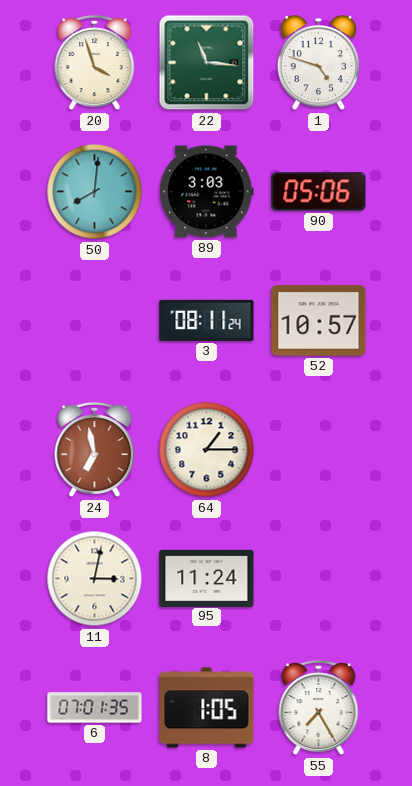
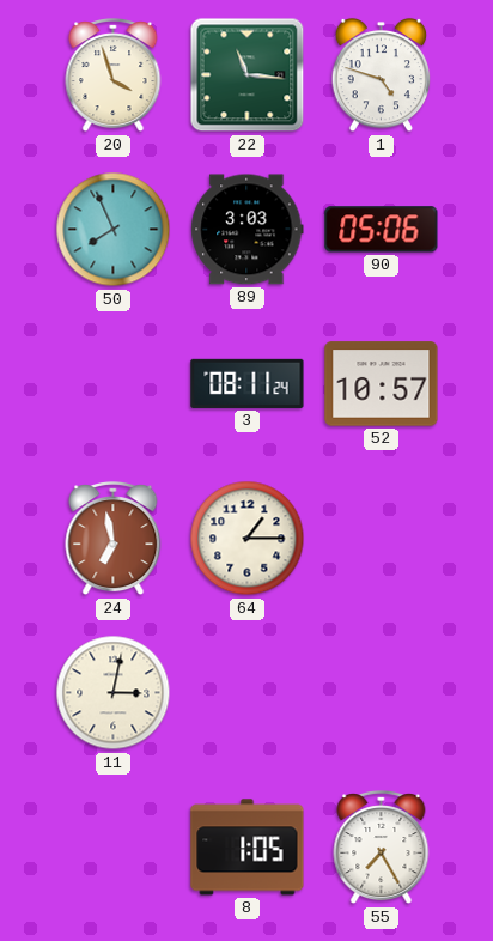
50: 8:01 -> 7:56
95: 11:24 -> none
6: 07:01 -> none
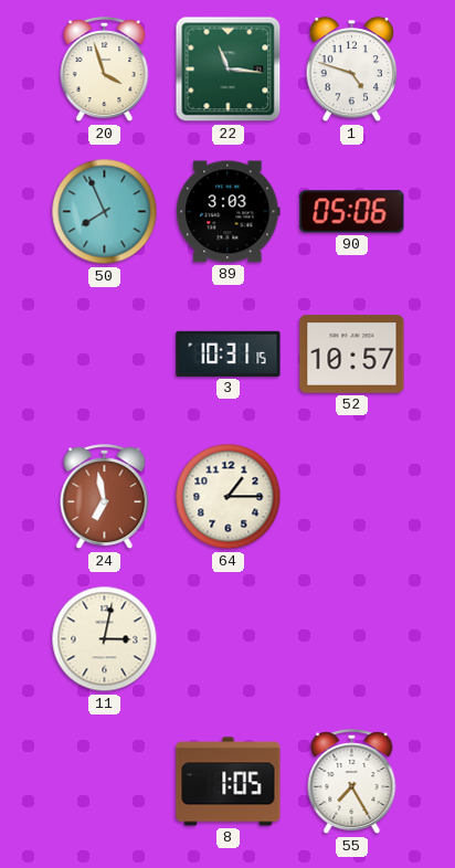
3: 08:11 -> 10:31
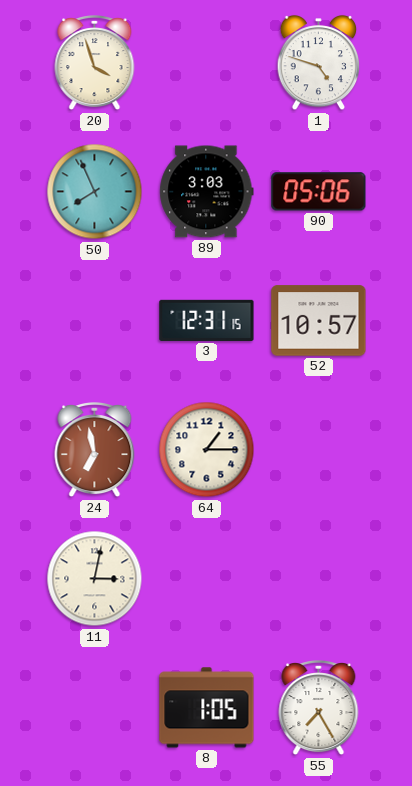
22: 11:16 -> none
3: 10:31 -> 12:31
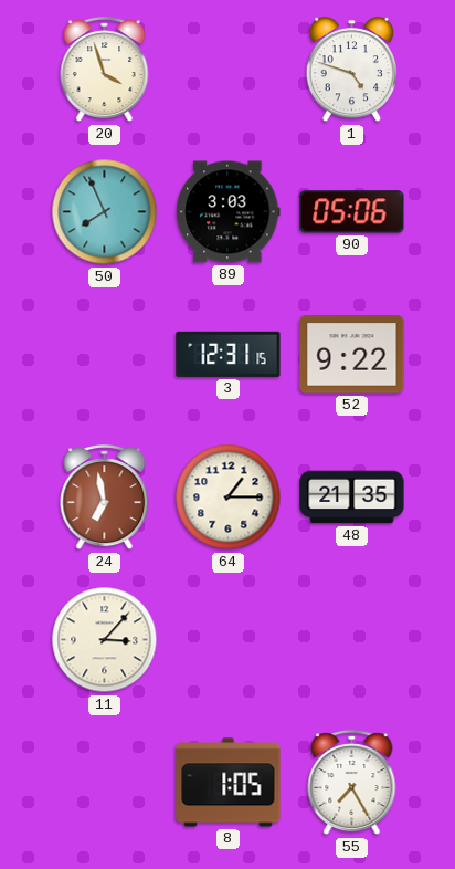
52: 10:57 -> 9:22
48: none -> 21:35
11: 3:02 -> 3:07
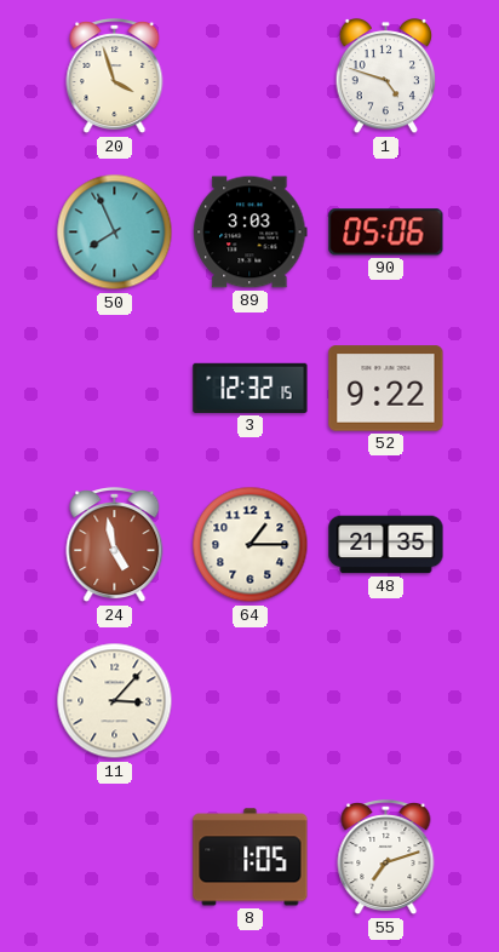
3: 12:31 -> 12:32
24: 6:58 -> 4:58
55: 7:25 -> 7:12
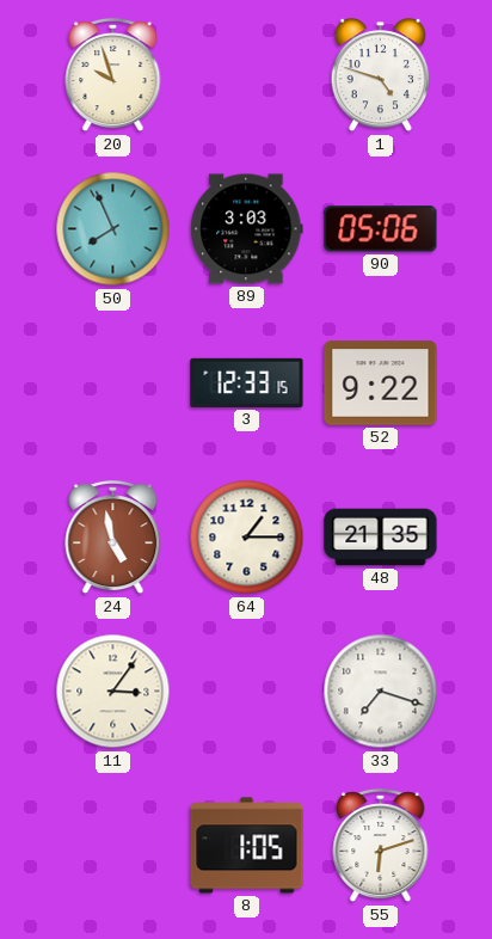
20: 3:57 -> 9:57
3: 12:32 -> 12:33
11: 3:07 -> 3:06
33: none -> 7:18
55: 7:12 -> 6:12
